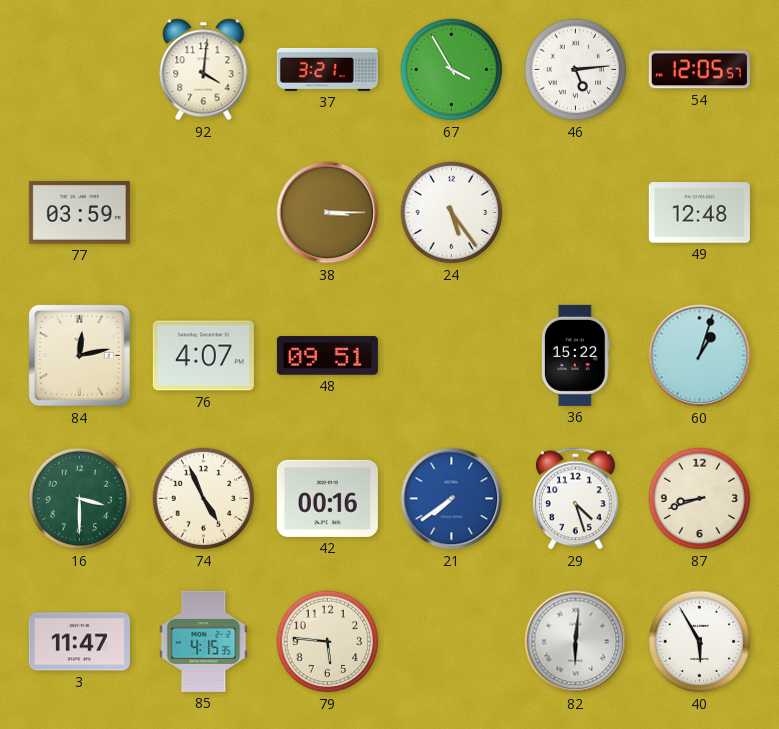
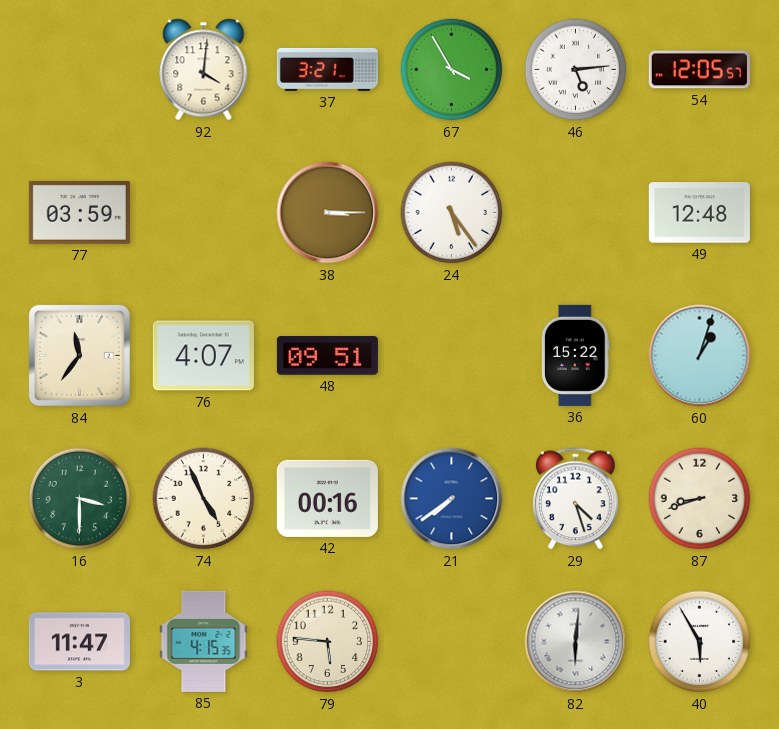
84: 12:13 -> 11:36
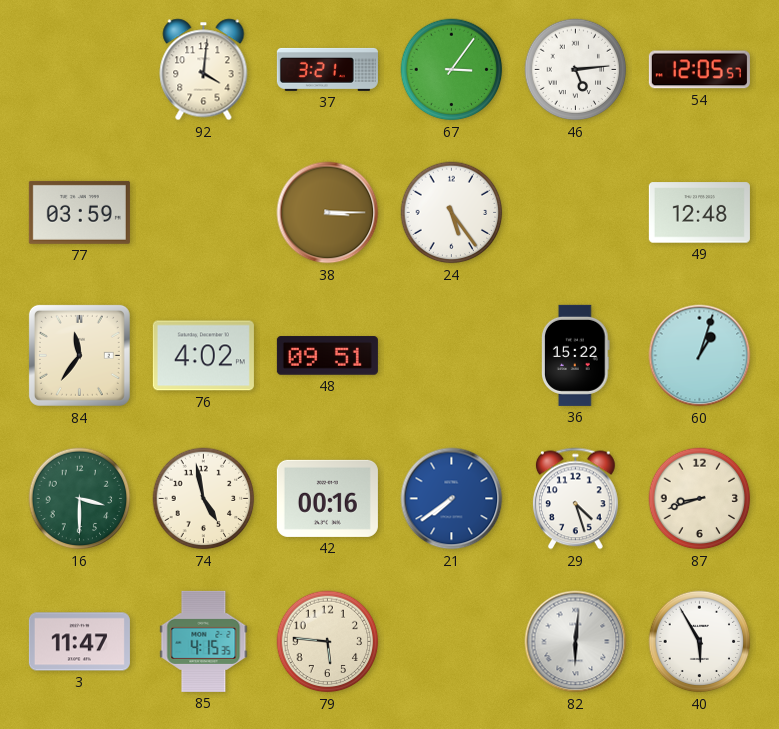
67: 3:55 -> 3:06
76: 4:07 -> 4:02
74: 4:56 -> 4:58
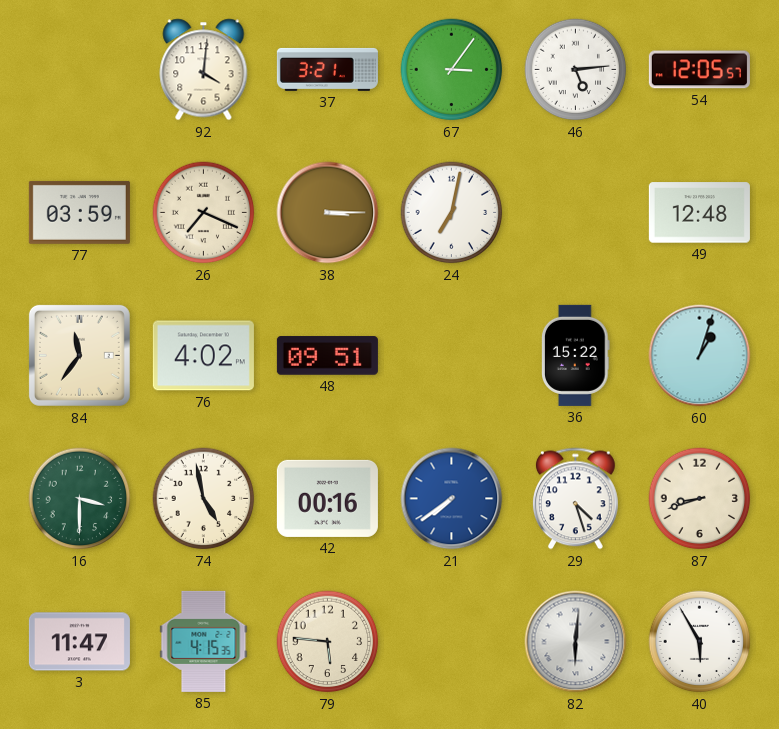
26: none -> 7:19
24: 5:24 -> 7:02
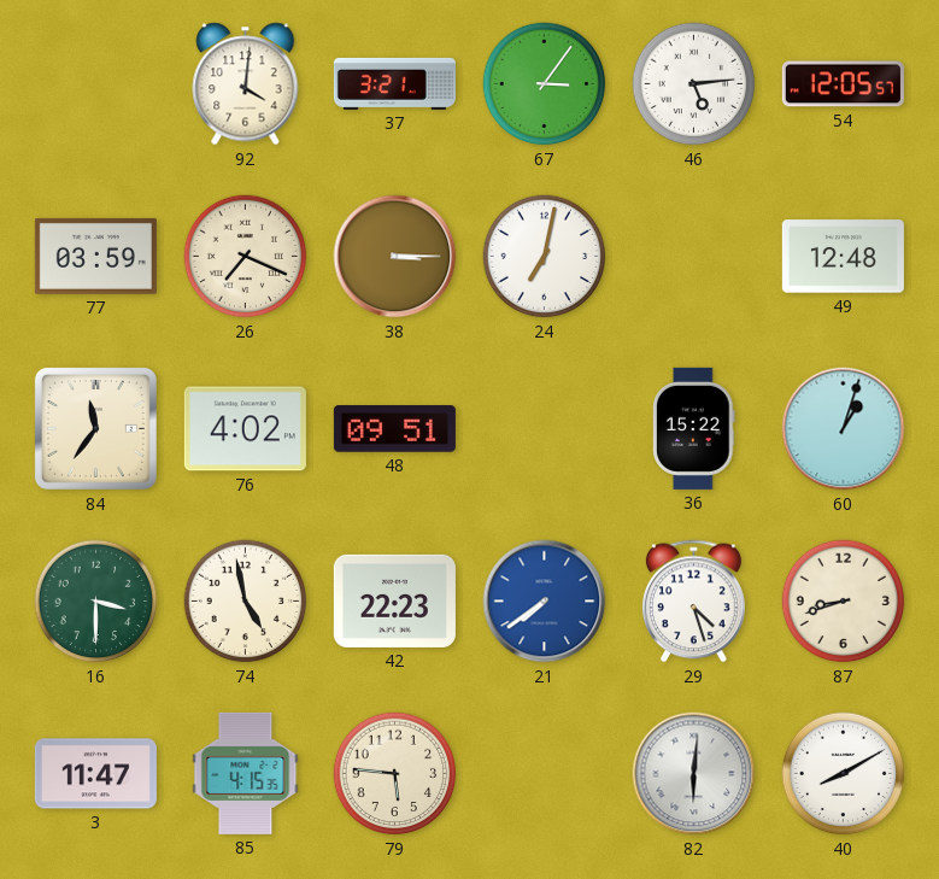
42: 00:16 -> 22:23
40: 5:55 -> 8:10
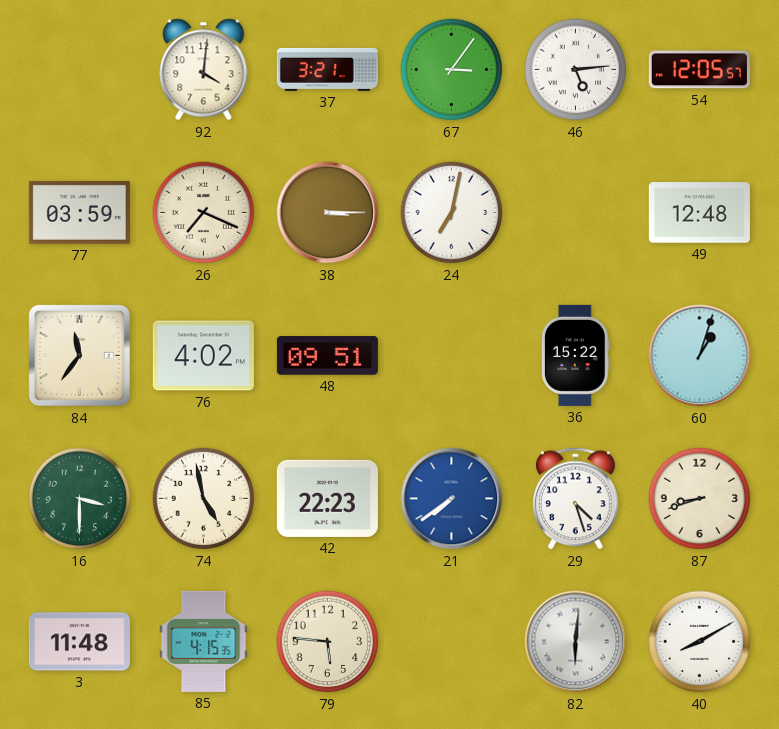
3: 11:47 -> 11:48
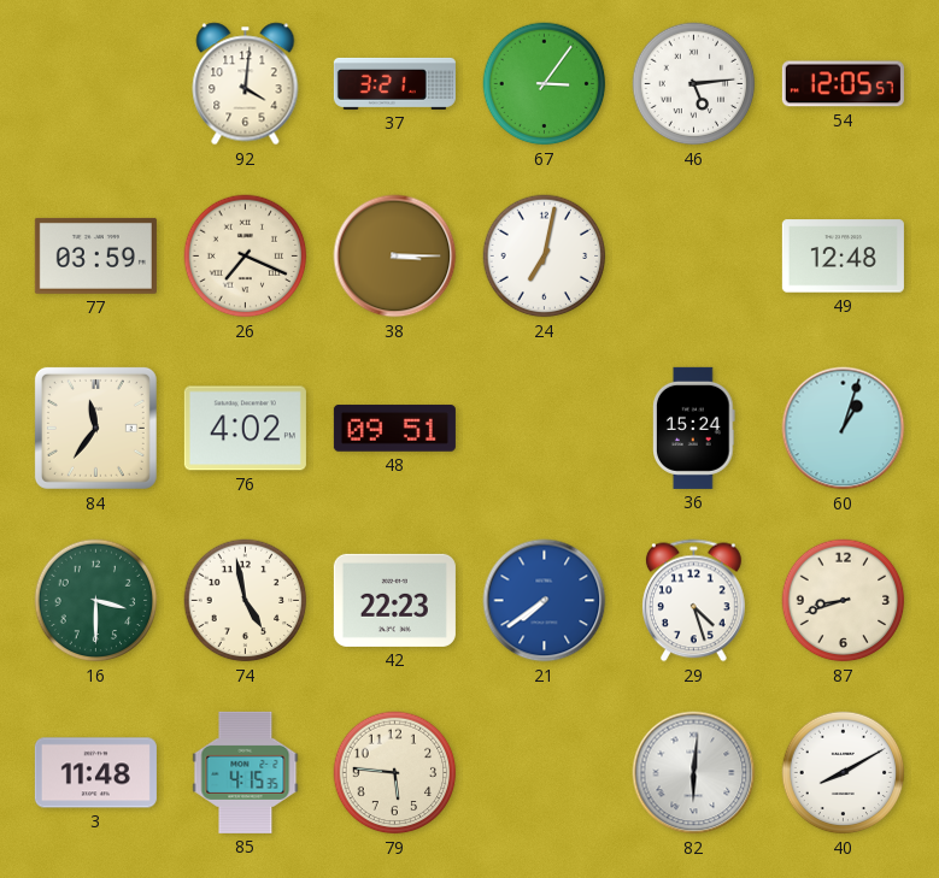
36: 15:22 -> 15:24
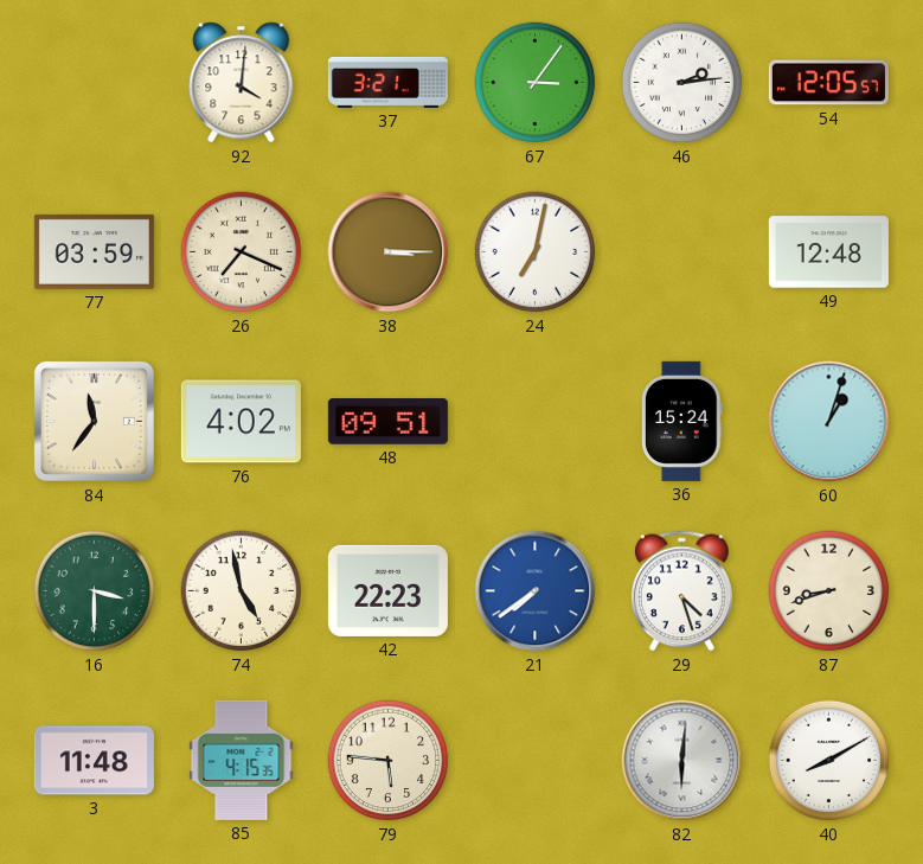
46: 5:14 -> 2:14
